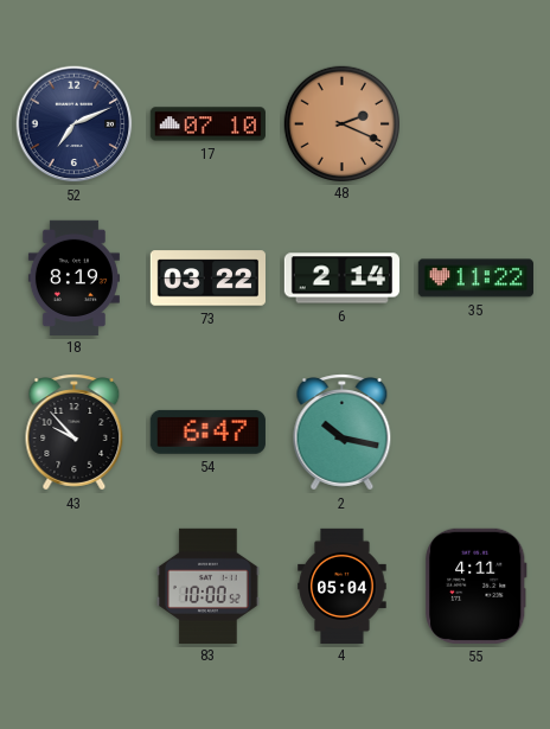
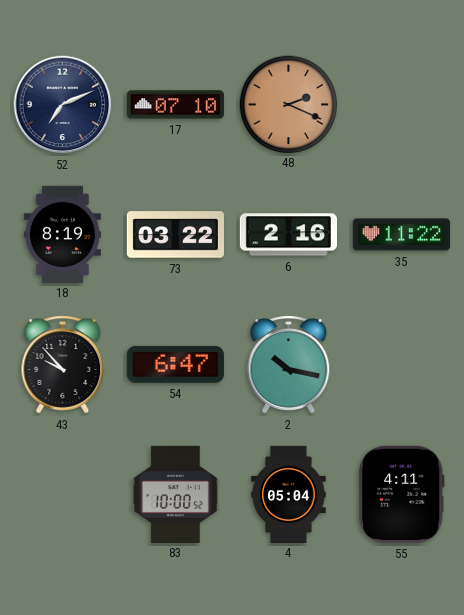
6: 2:14 -> 2:16
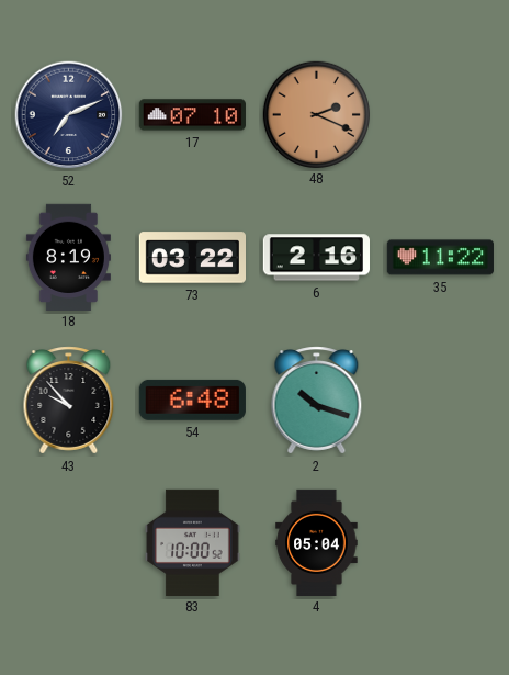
54: 6:47 -> 6:48
2: 10:17 -> 10:18
55: 4:11 -> none
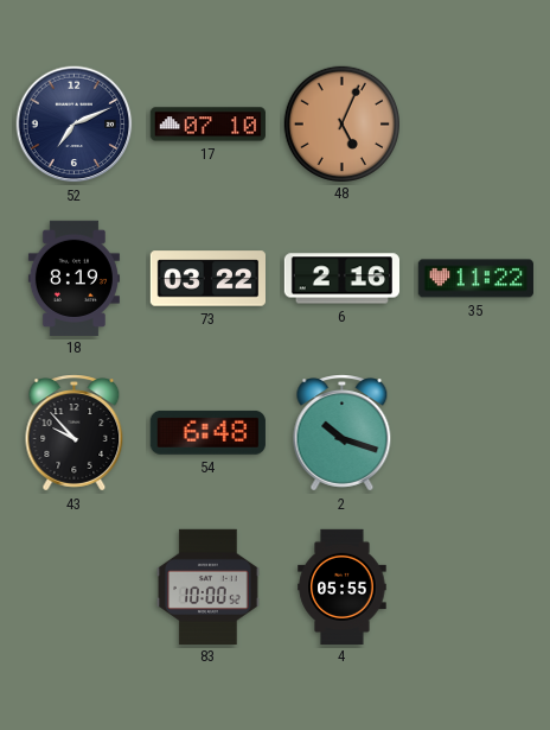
48: 2:19 -> 5:04
4: 05:04 -> 05:55
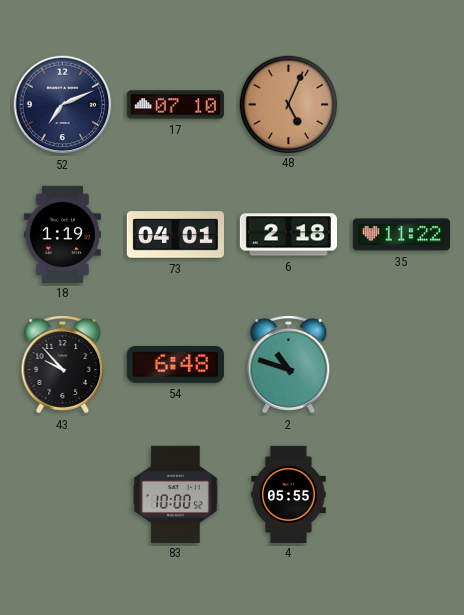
18: 8:19 -> 1:19
73: 03:22 -> 04:01
6: 2:16 -> 2:18
2: 10:18 -> 10:48
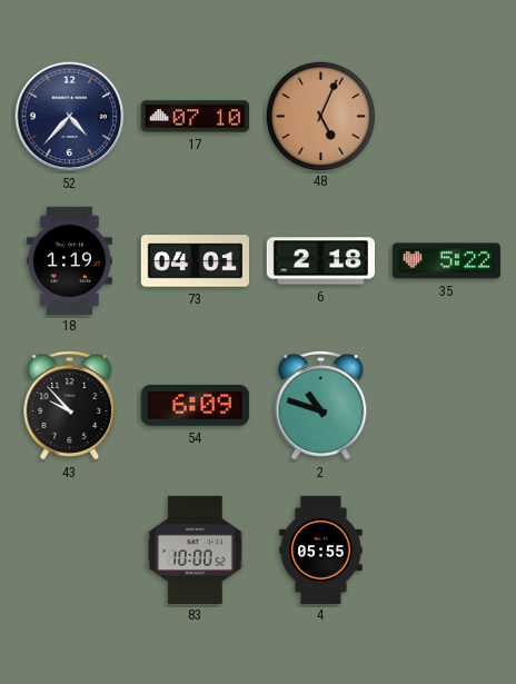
52: 7:11 -> 4:37
35: 11:22 -> 5:22
54: 6:48 -> 6:09
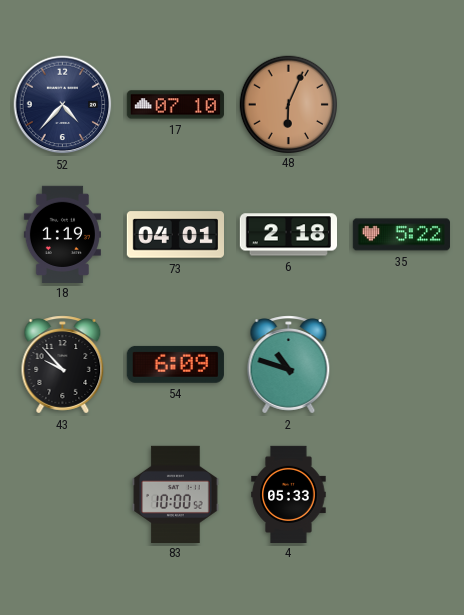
48: 5:04 -> 6:04
4: 05:55 -> 05:33
